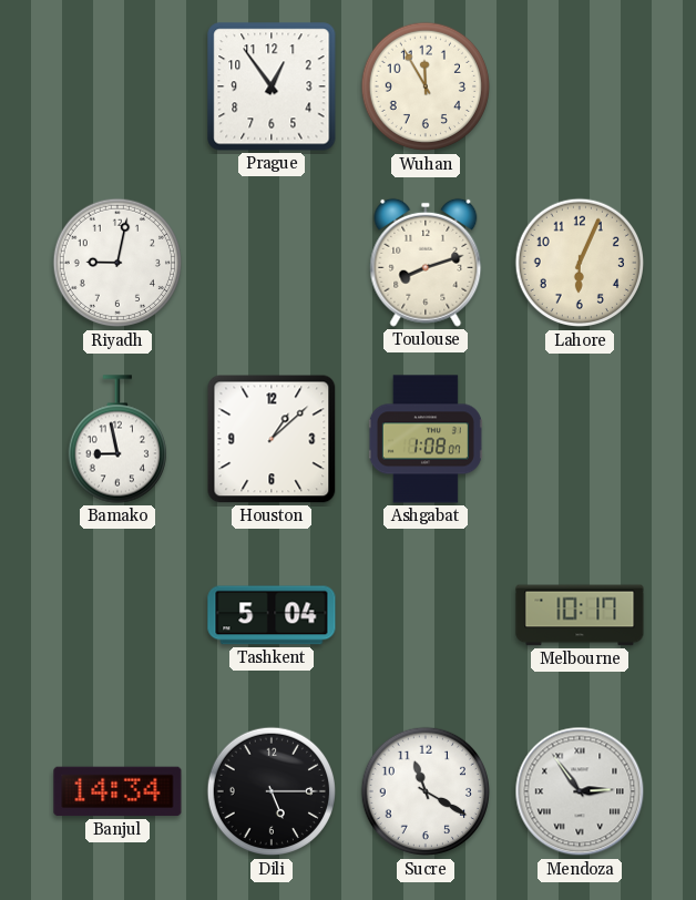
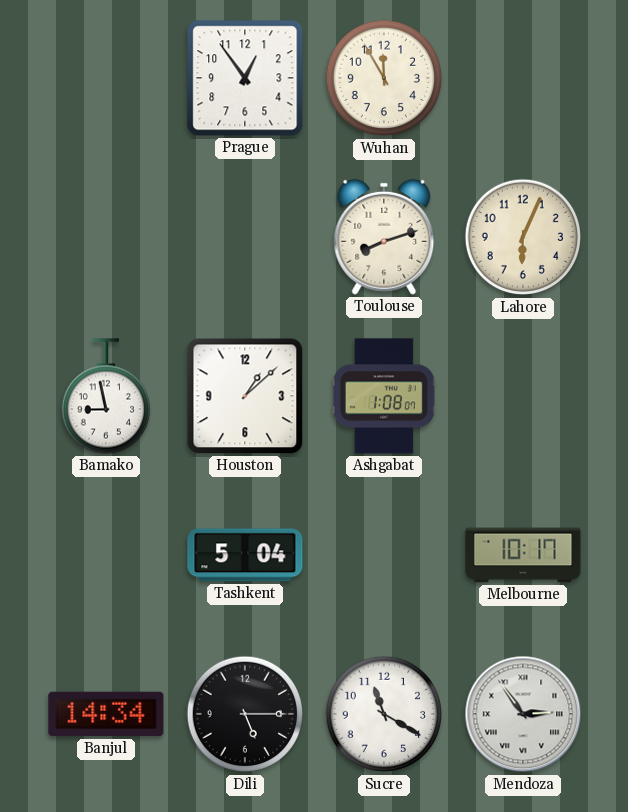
Riyadh: 9:02 -> none
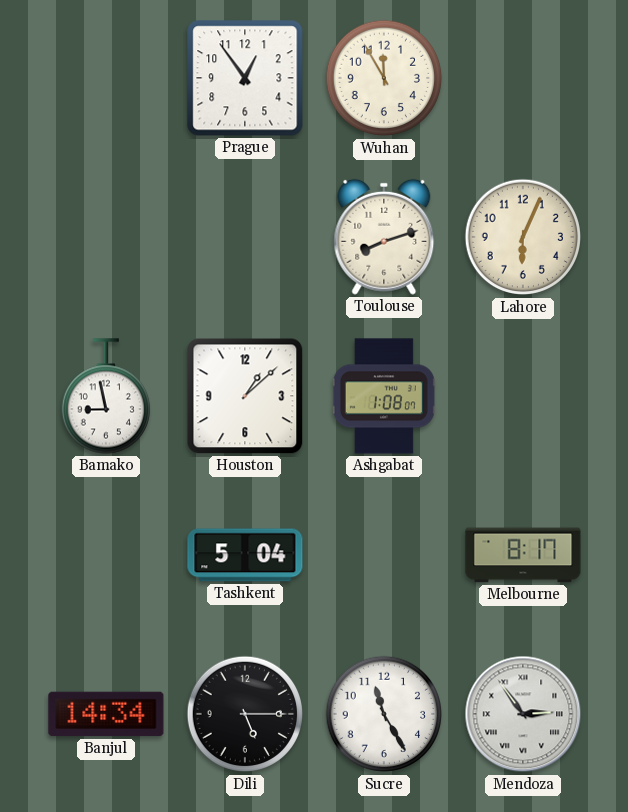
Melbourne: 10:17 -> 8:17
Sucre: 11:20 -> 11:25
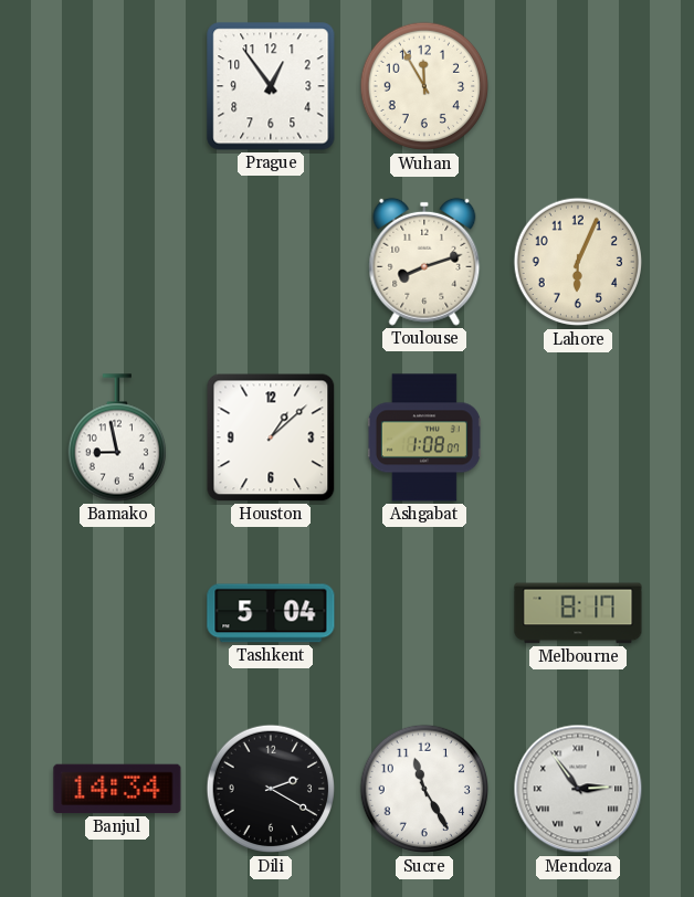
Dili: 5:15 -> 2:20
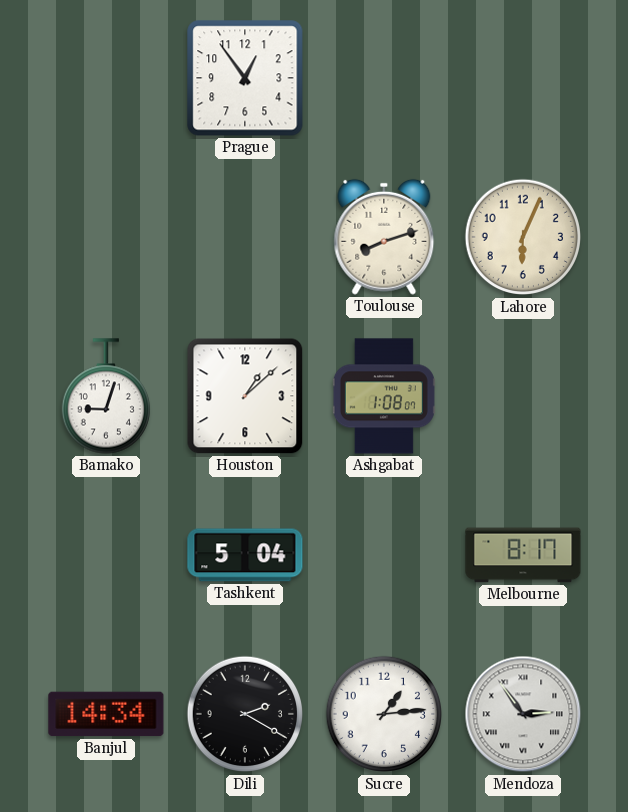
Wuhan: 11:55 -> none
Bamako: 8:58 -> 9:03
Sucre: 11:25 -> 1:14
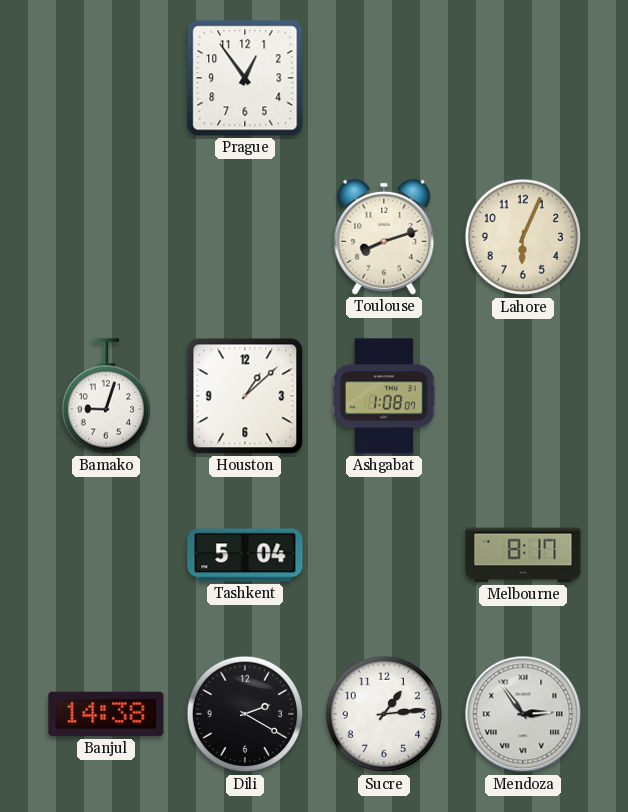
Banjul: 14:34 -> 14:38
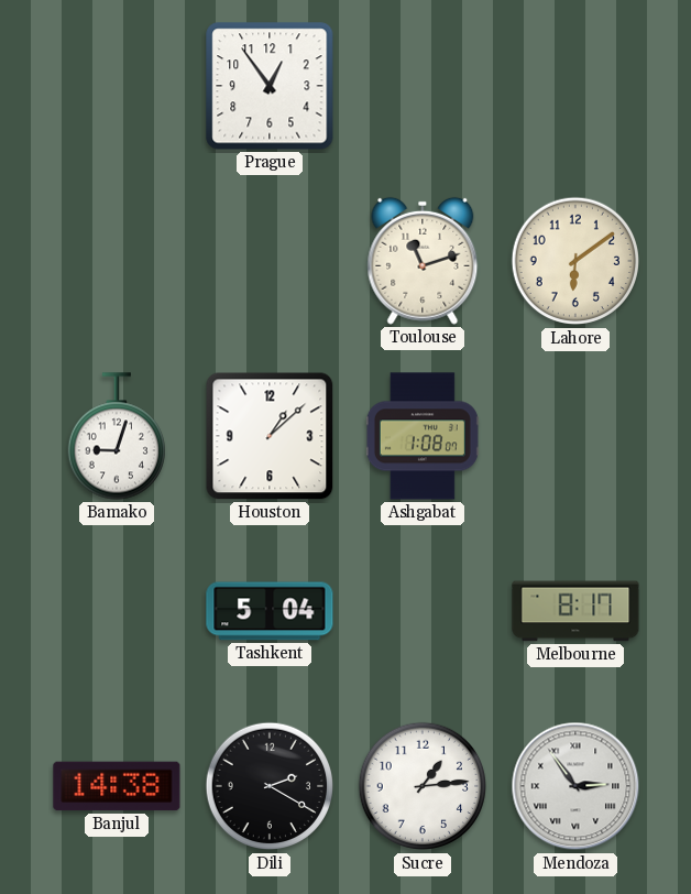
Toulouse: 8:12 -> 11:12
Lahore: 6:04 -> 6:09
